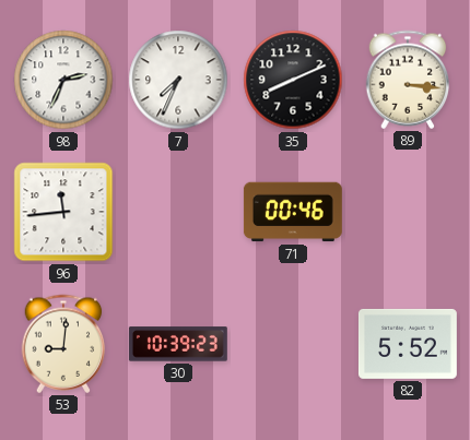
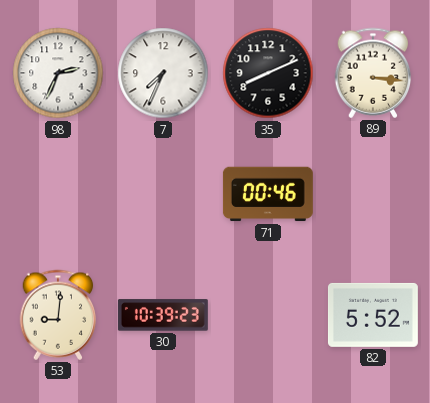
96: 11:44 -> none
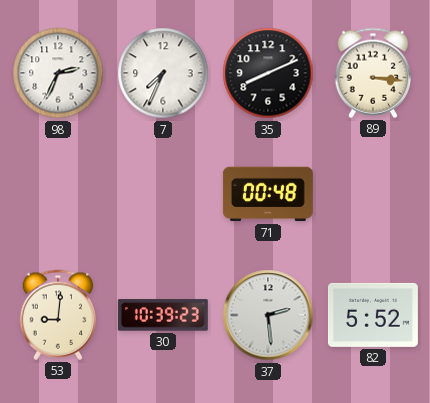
71: 00:46 -> 00:48
37: none -> 2:29
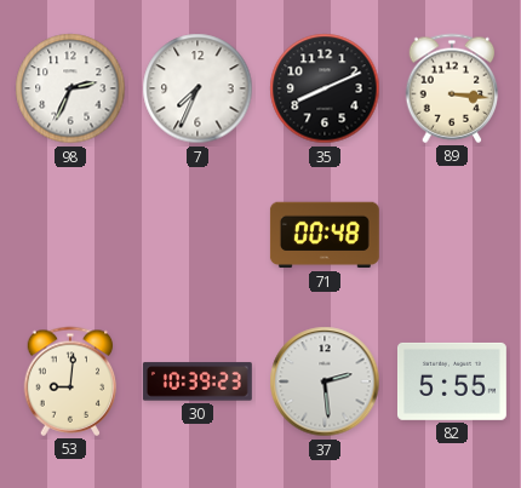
82: 5:52 -> 5:55
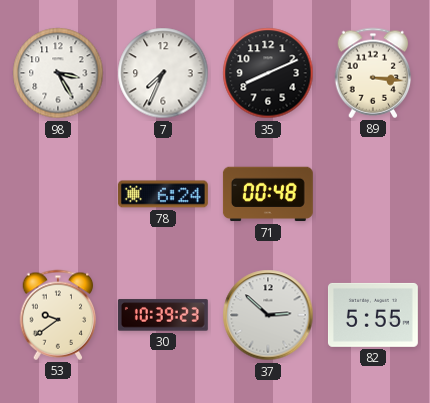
98: 2:34 -> 3:25
78: none -> 6:24
53: 9:01 -> 9:39
37: 2:29 -> 2:52
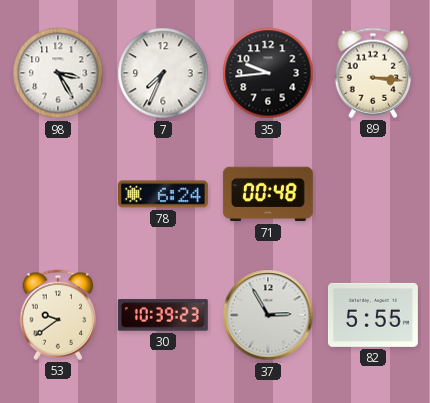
35: 8:11 -> 9:44
37: 2:52 -> 2:55
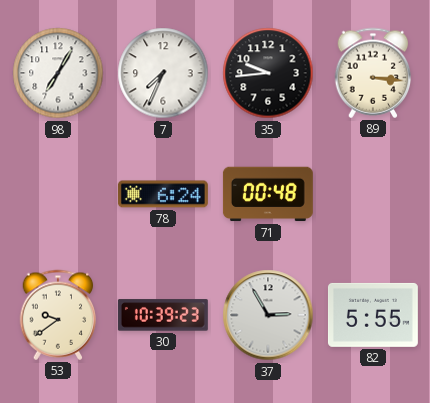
98: 3:25 -> 7:05
